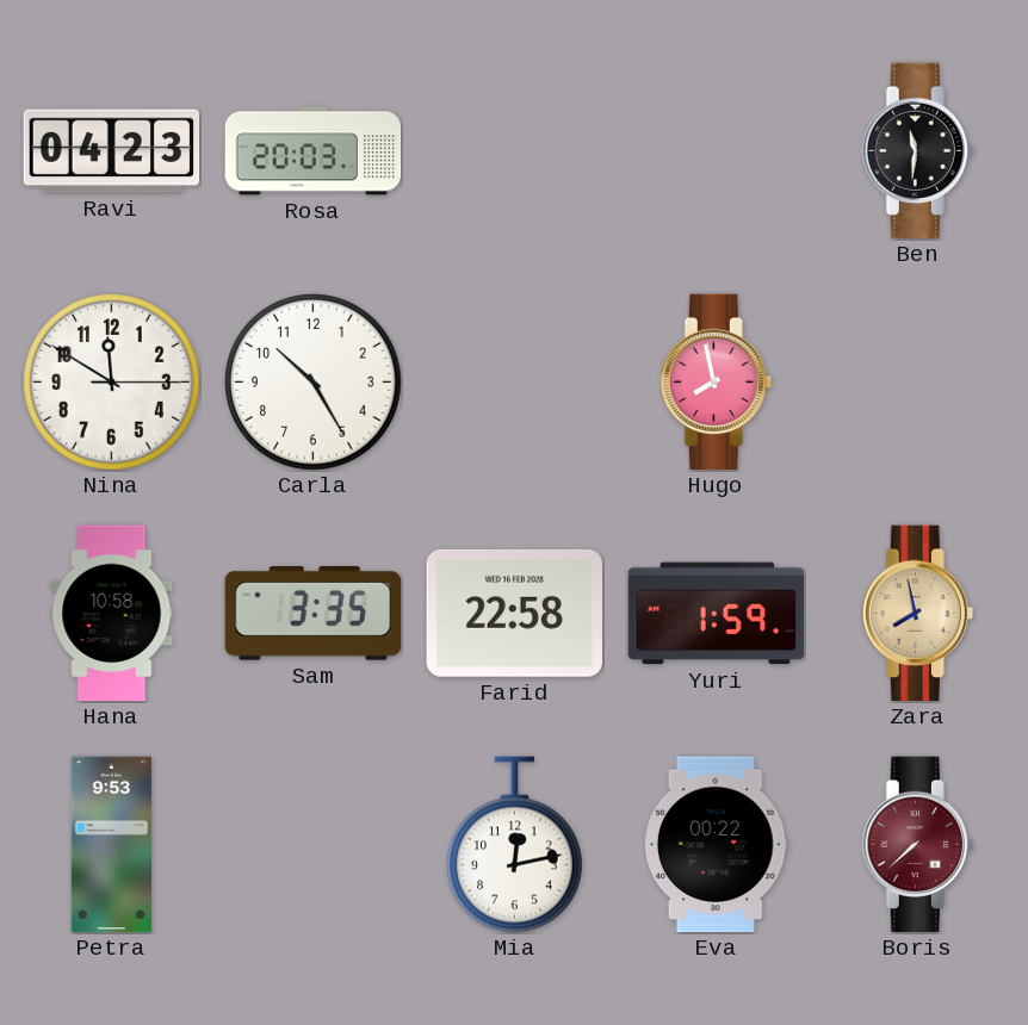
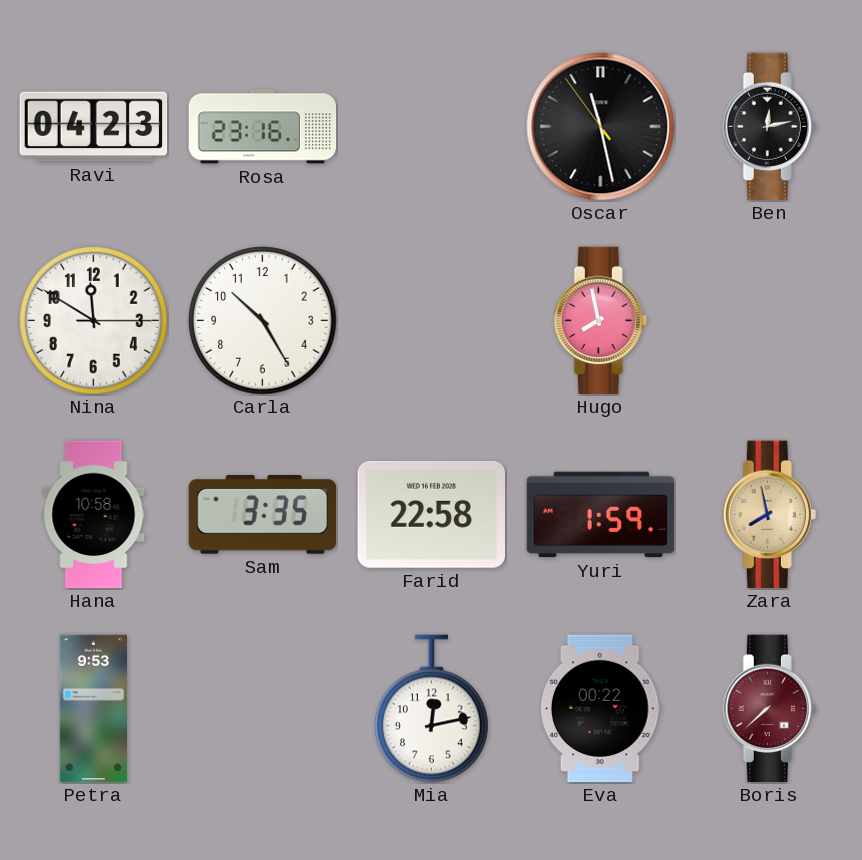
Rosa: 20:03 -> 23:16
Oscar: none -> 11:27
Ben: 11:31 -> 12:13
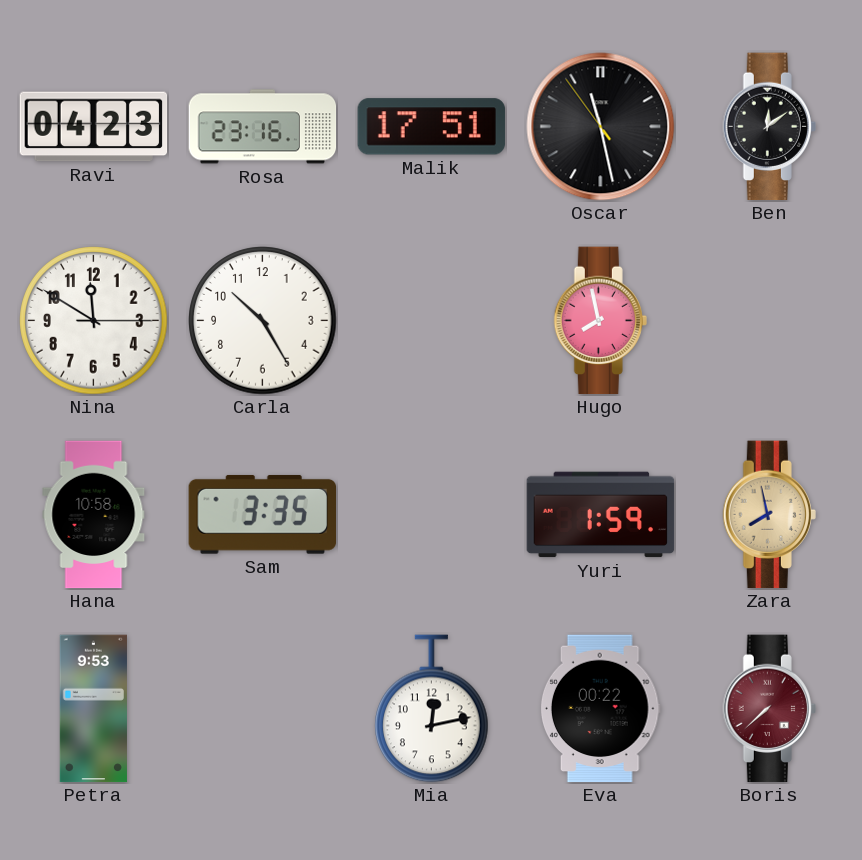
Malik: none -> 17:51
Ben: 12:13 -> 12:09
Farid: 22:58 -> none
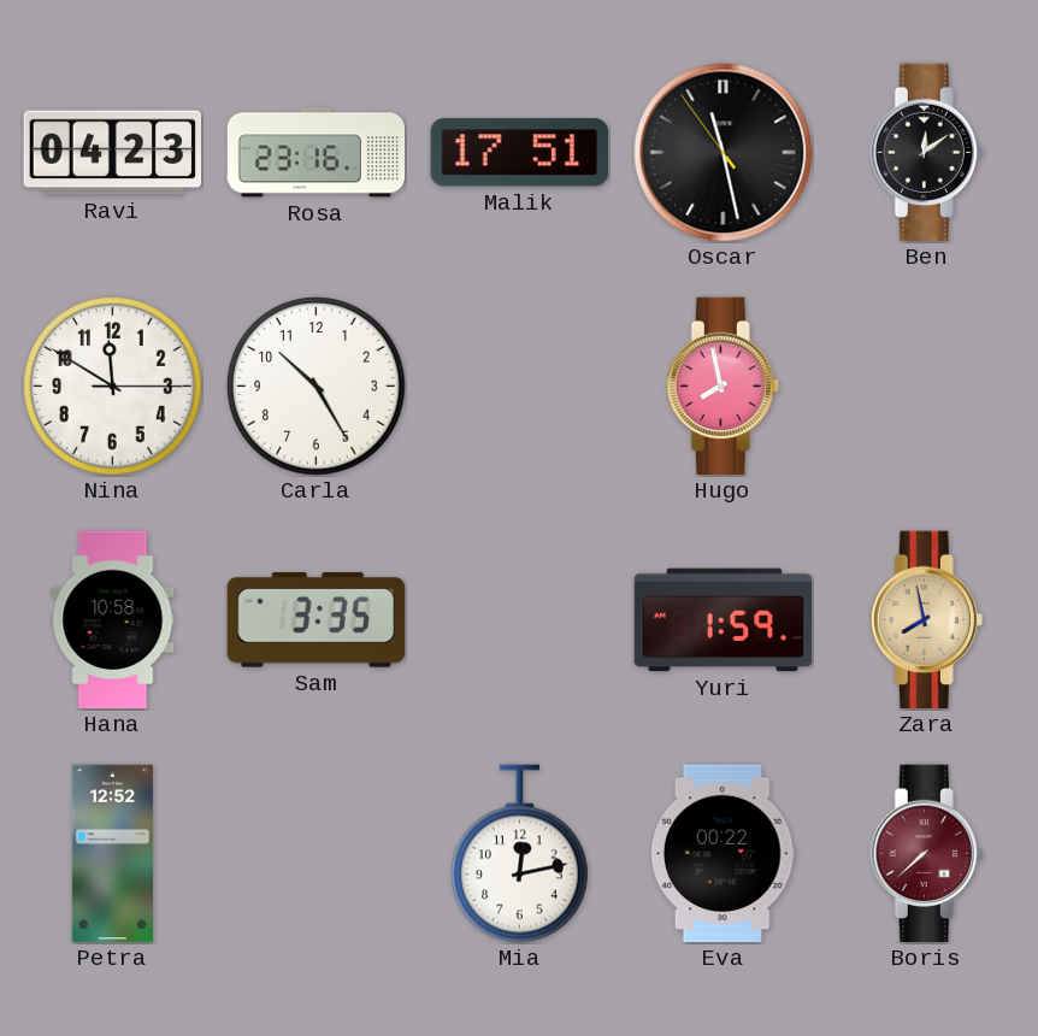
Petra: 9:53 -> 12:52
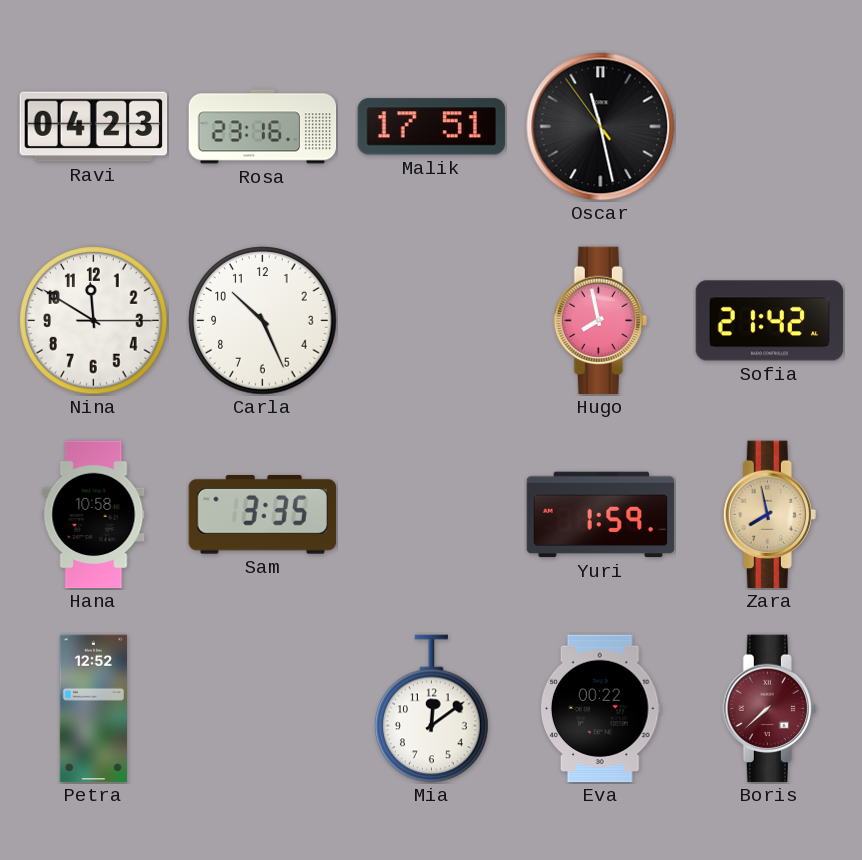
Ben: 12:09 -> none
Carla: 10:25 -> 10:26
Sofia: none -> 21:42
Mia: 12:13 -> 12:09
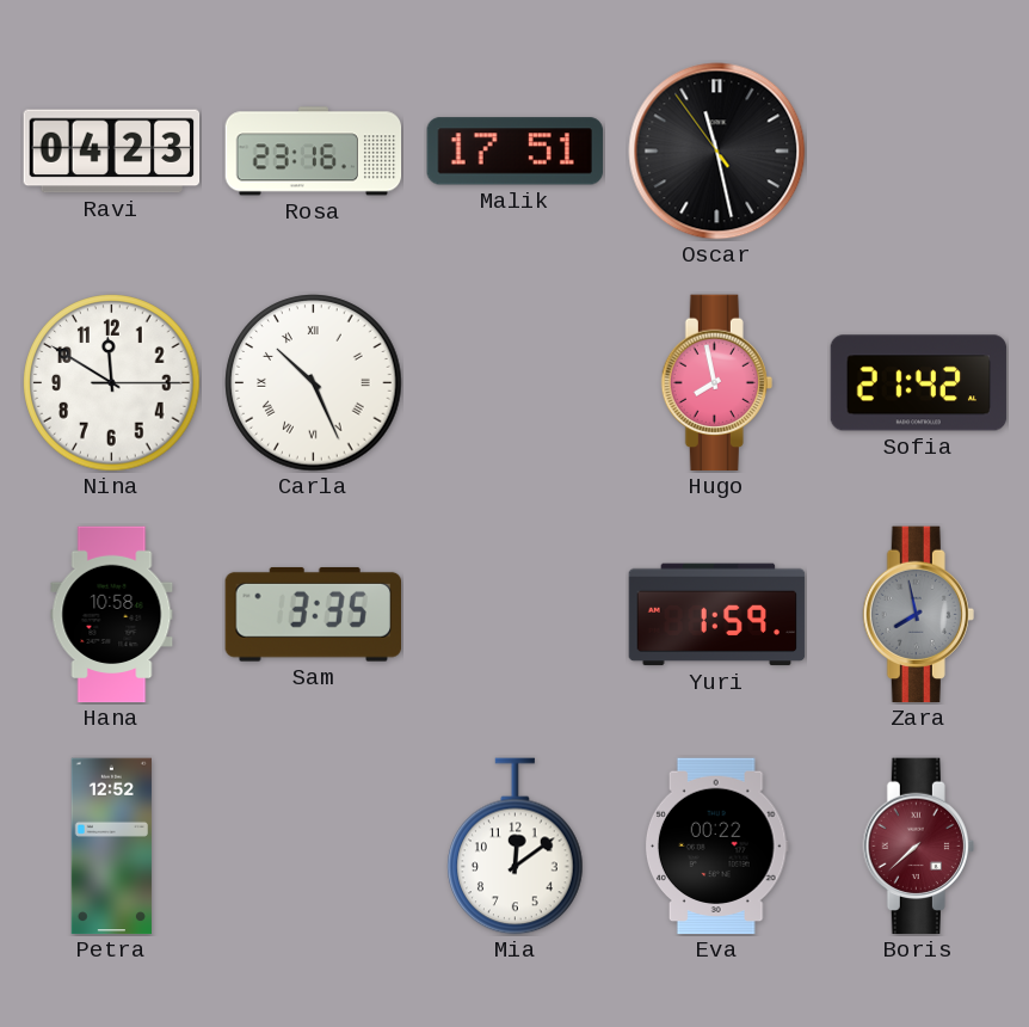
Carla numerals: Arabic -> Roman
Zara dial: champagne -> grey
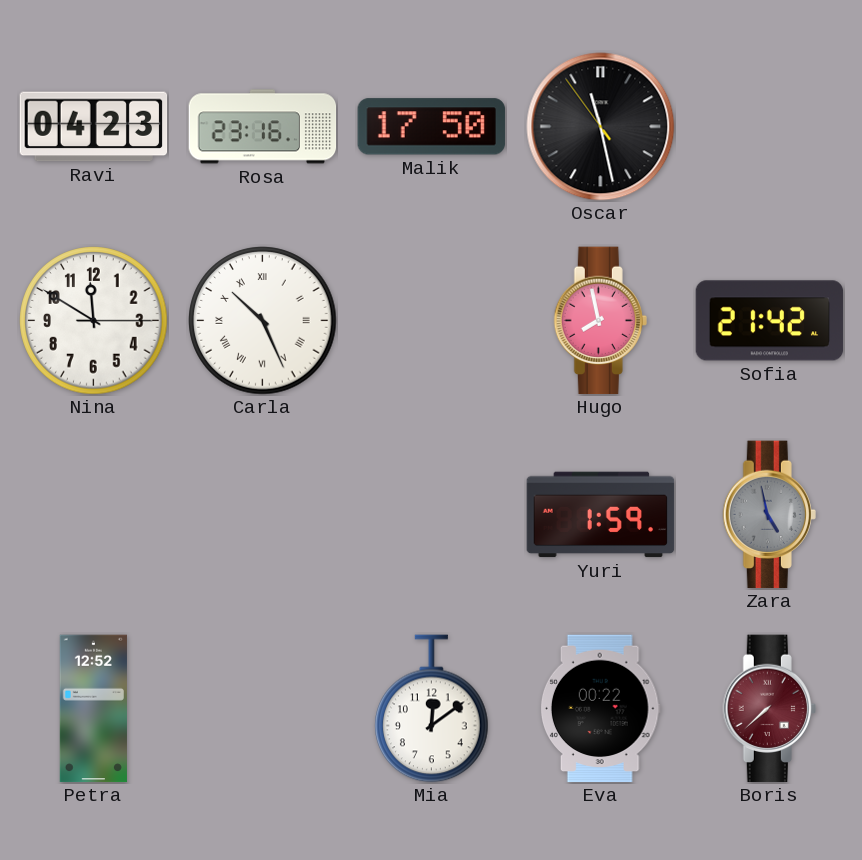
Malik: 17:51 -> 17:50
Hana: 10:58 -> none
Sam: 3:35 -> none
Zara: 7:58 -> 4:58
